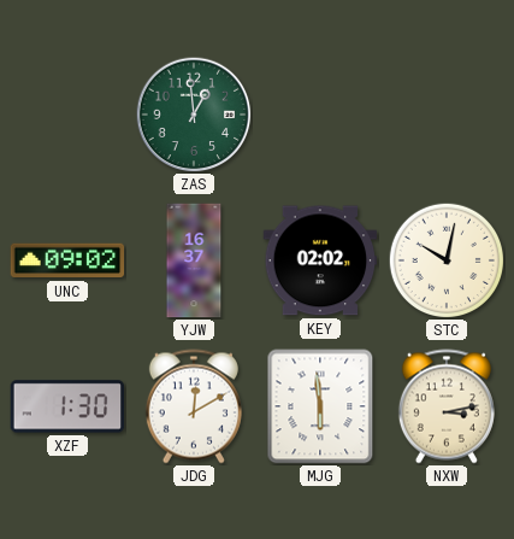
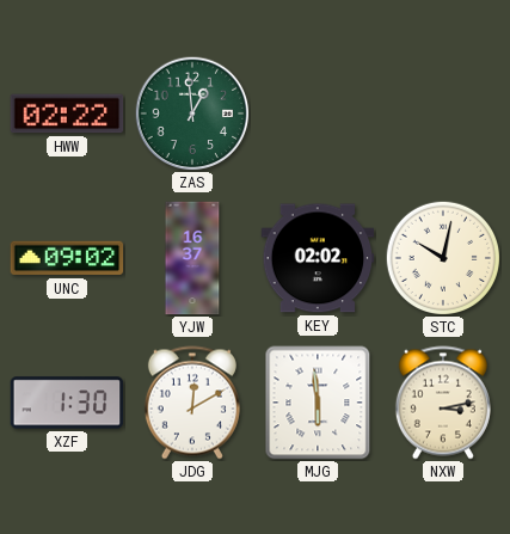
HWW: none -> 02:22
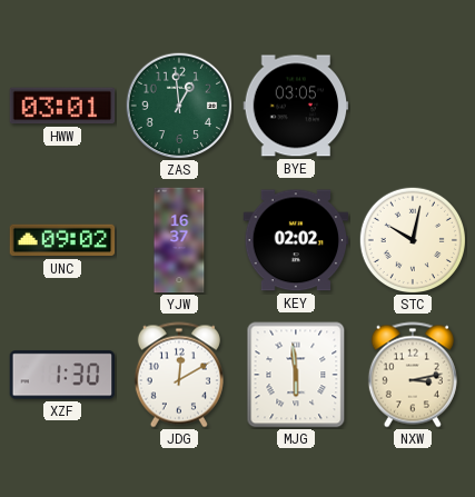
HWW: 02:22 -> 03:01
BYE: none -> 03:05
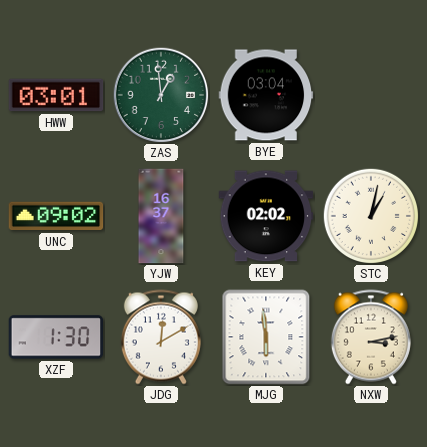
BYE: 03:05 -> 03:04
STC: 10:02 -> 1:02
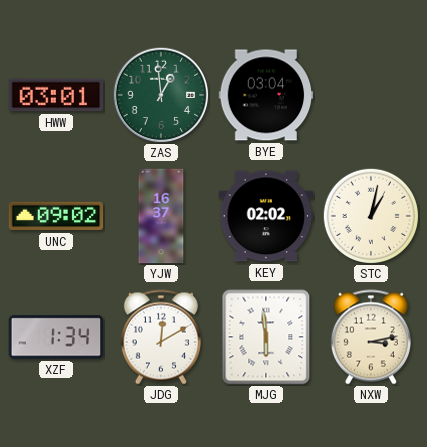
XZF: 1:30 -> 1:34
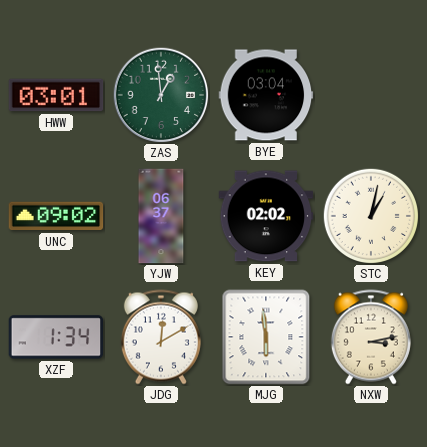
YJW: 16:37 -> 06:37
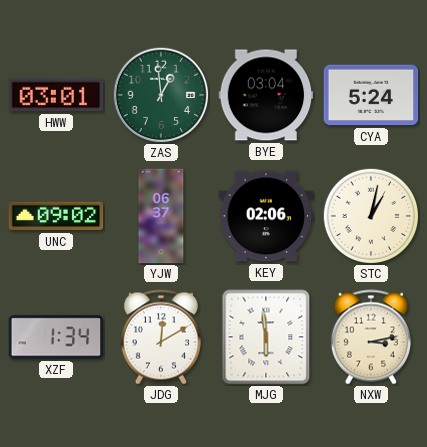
CYA: none -> 5:24
KEY: 02:02 -> 02:06
